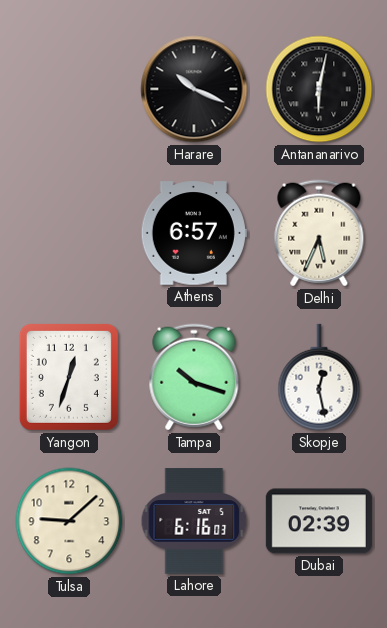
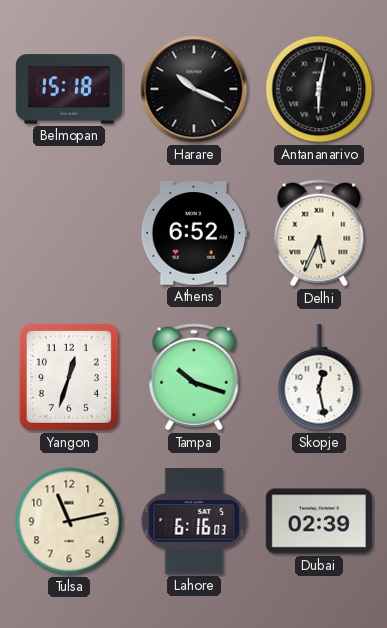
Belmopan: none -> 15:18
Athens: 6:57 -> 6:52
Tulsa: 9:08 -> 11:13
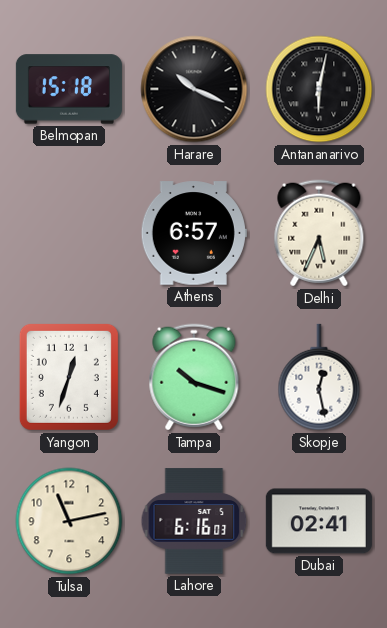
Athens: 6:52 -> 6:57
Dubai: 02:39 -> 02:41
